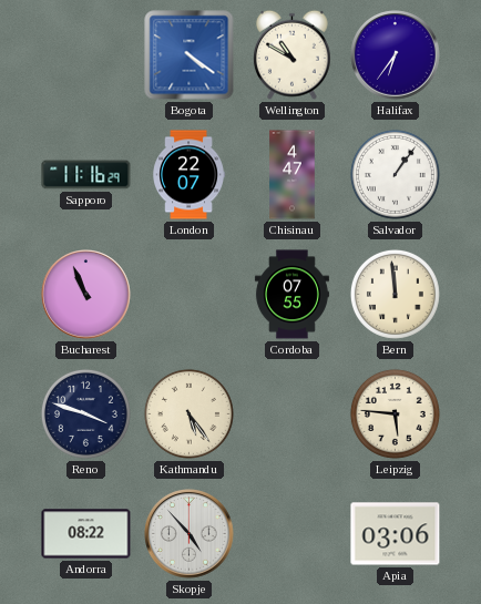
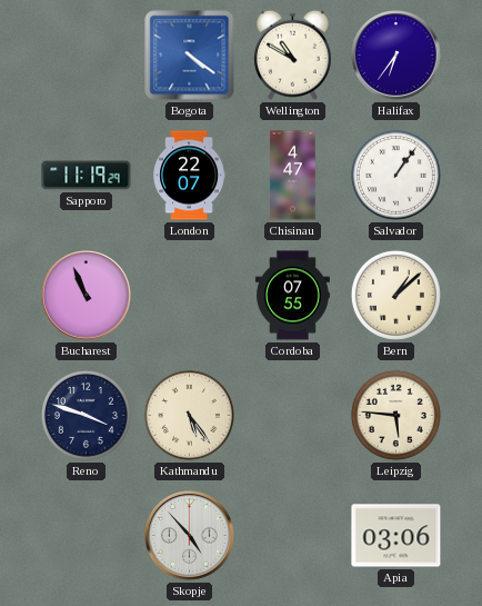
Sapporo: 11:16 -> 11:19
Bern: 11:59 -> 1:08
Andorra: 08:22 -> none
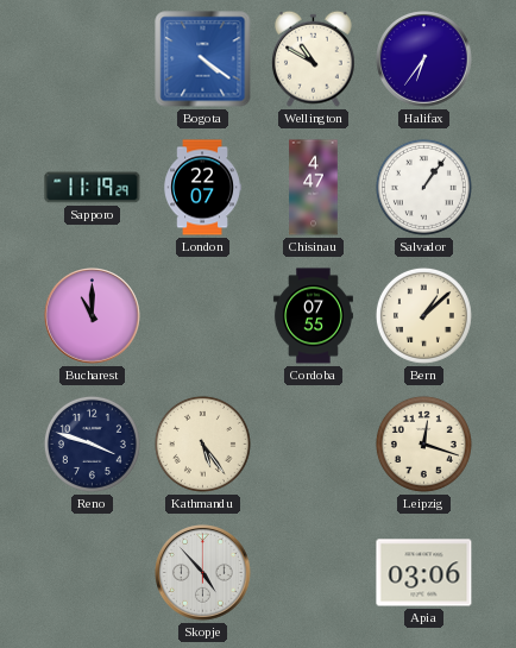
Bucharest: 10:56 -> 11:00
Leipzig: 5:46 -> 12:18
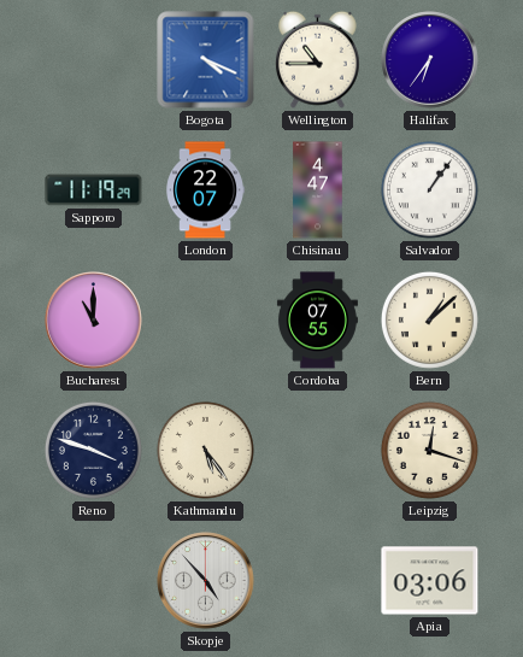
Bogota: 4:21 -> 4:19
Wellington: 10:50 -> 10:45
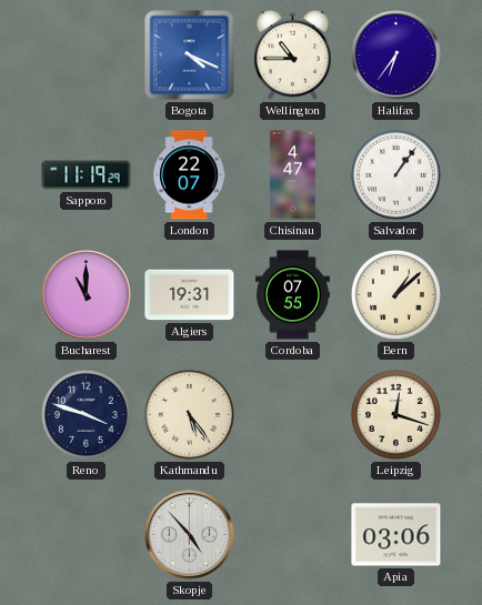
Algiers: none -> 19:31
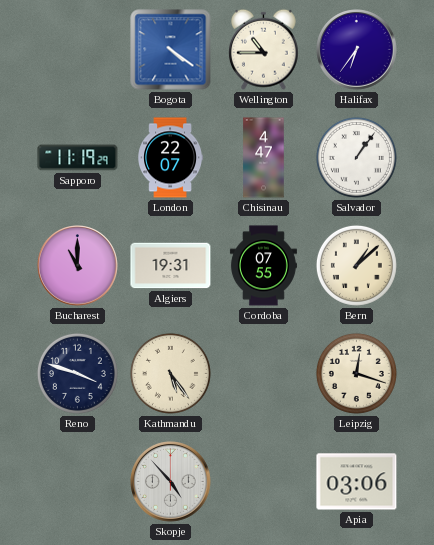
Bogota: 4:19 -> 4:21
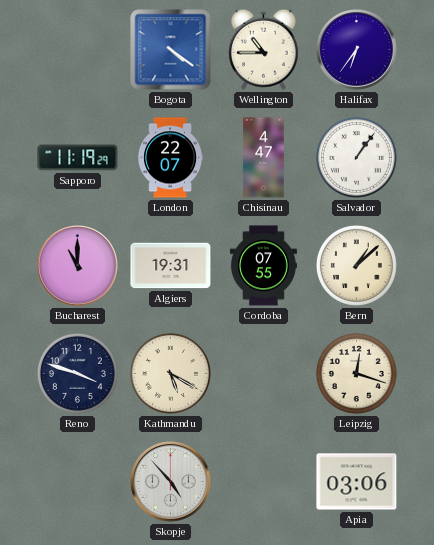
Kathmandu: 5:24 -> 5:20
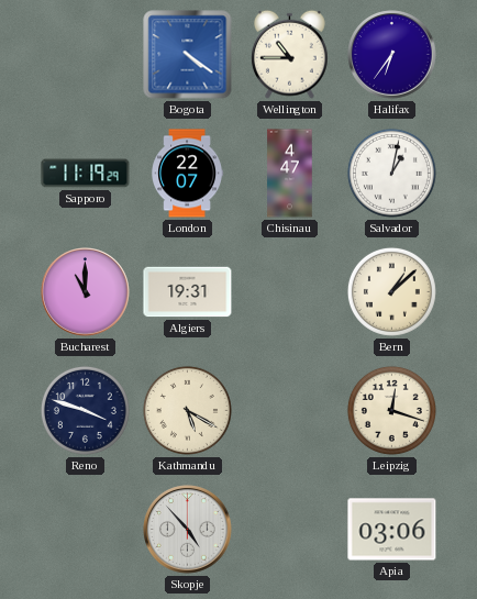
Salvador: 1:06 -> 1:02
Cordoba: 07:55 -> none
